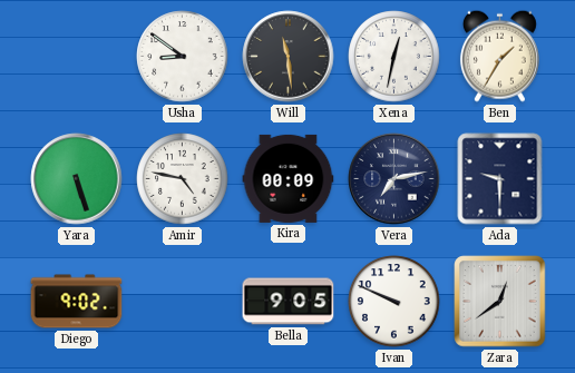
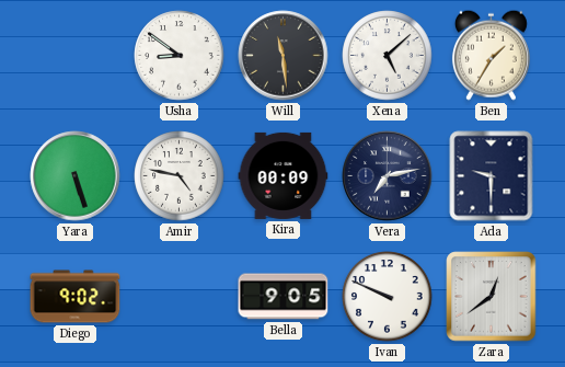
Xena: 12:32 -> 5:08
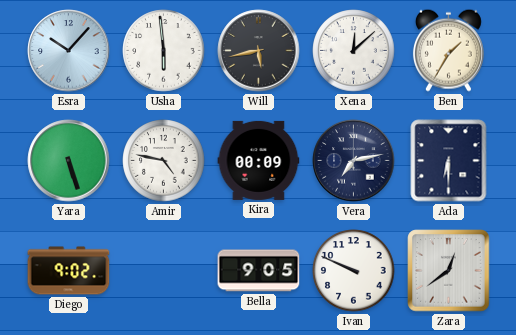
Esra: none -> 10:07
Usha: 8:51 -> 5:59
Will: 11:29 -> 5:43
Xena: 5:08 -> 12:08
Ada: 9:30 -> 6:30
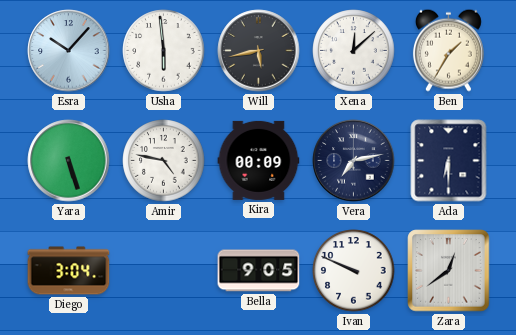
Diego: 9:02 -> 3:04
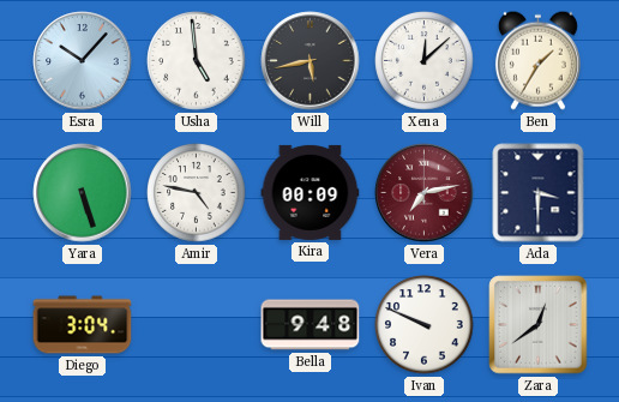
Usha: 5:59 -> 4:59
Vera dial: navy -> burgundy
Ada: 6:30 -> 3:30
Bella: 9:05 -> 9:48
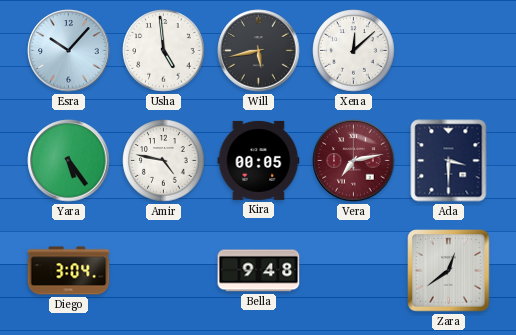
Ben: 1:35 -> none
Yara: 5:27 -> 5:24
Kira: 00:09 -> 00:05
Ivan: 9:49 -> none
